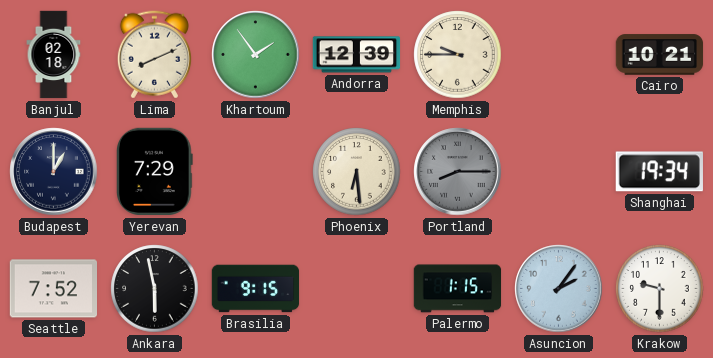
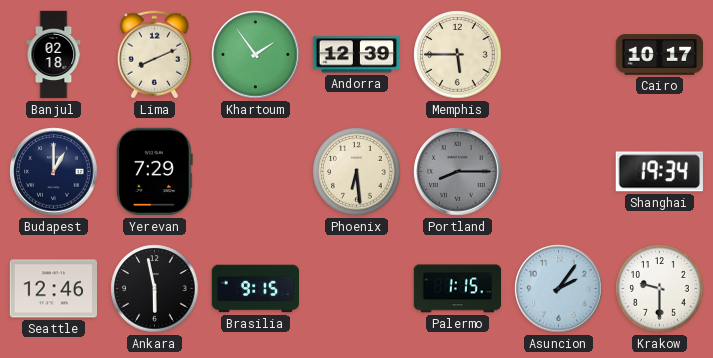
Memphis: 9:45 -> 5:45
Cairo: 10:21 -> 10:17
Seattle: 7:52 -> 12:46
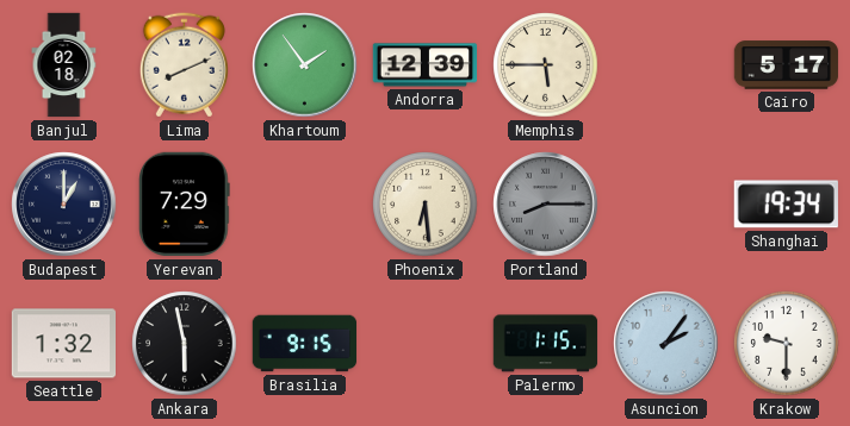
Cairo: 10:17 -> 5:17
Seattle: 12:46 -> 1:32
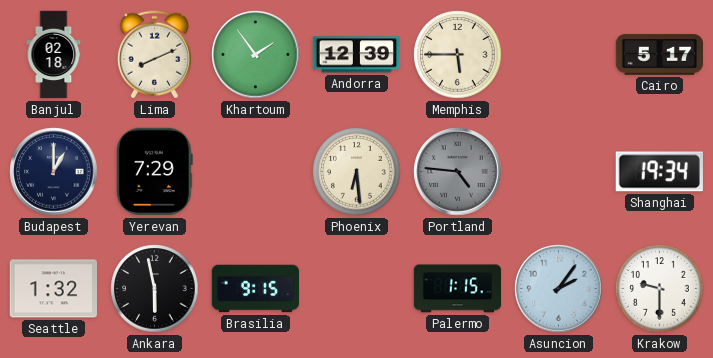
Portland: 8:15 -> 4:46
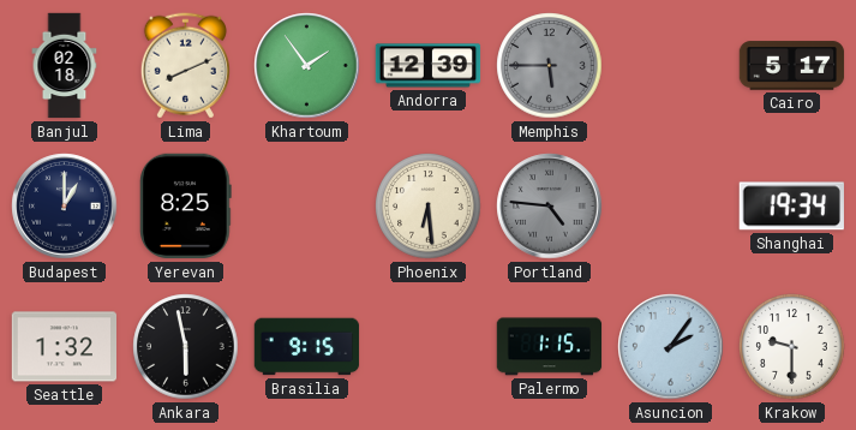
Memphis dial: cream -> grey
Yerevan: 7:29 -> 8:25
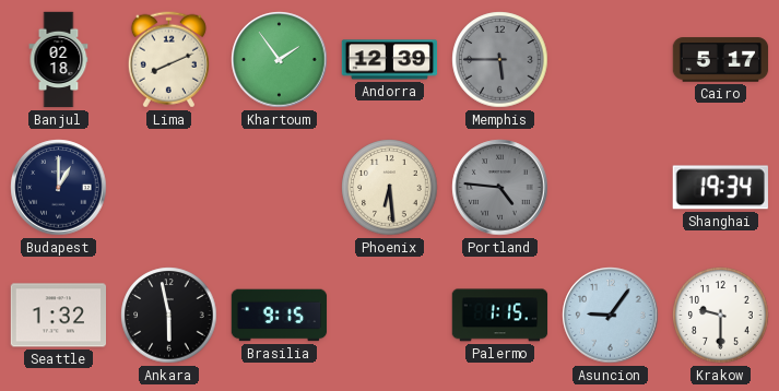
Yerevan: 8:25 -> none
Asuncion: 2:06 -> 9:06
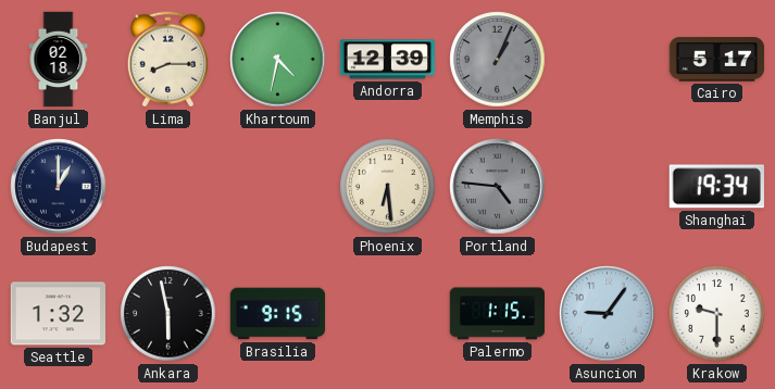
Lima: 8:11 -> 8:15
Khartoum: 1:54 -> 4:32
Memphis: 5:45 -> 1:04
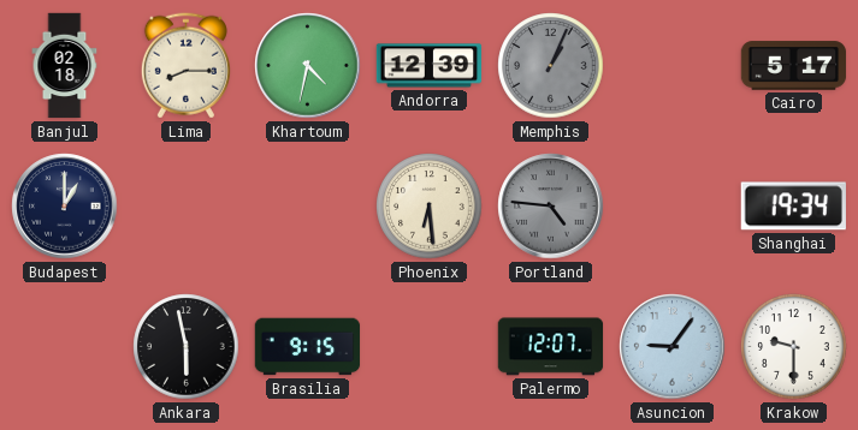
Seattle: 1:32 -> none
Palermo: 1:15 -> 12:07
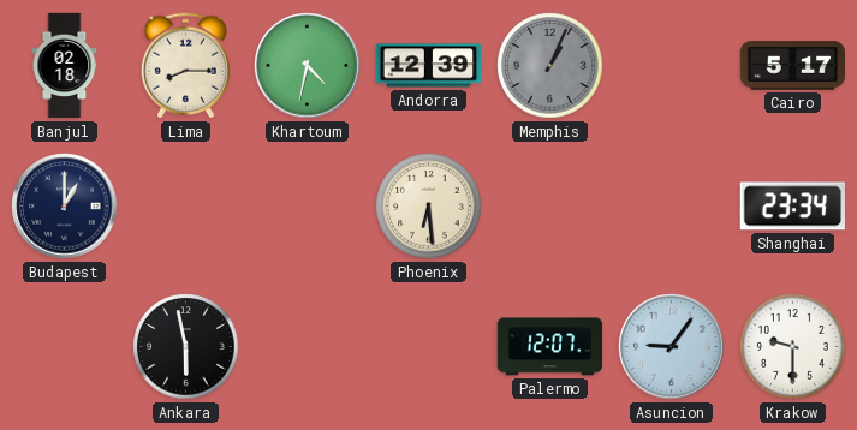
Portland: 4:46 -> none
Shanghai: 19:34 -> 23:34
Brasilia: 9:15 -> none
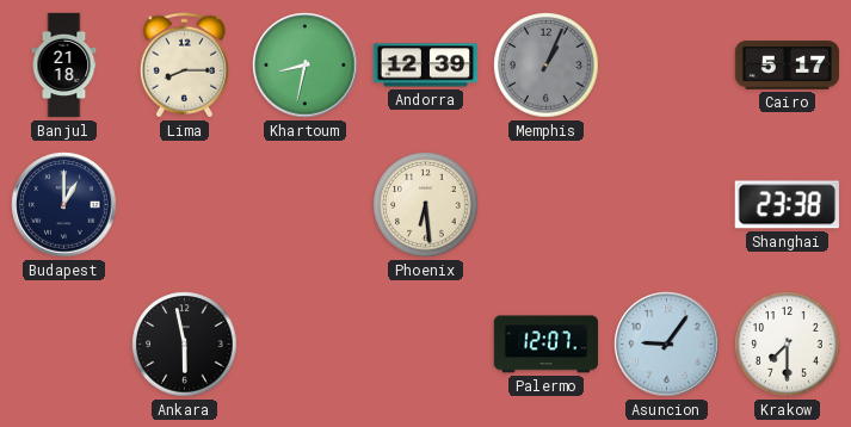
Banjul: 02:18 -> 21:18
Khartoum: 4:32 -> 8:32
Shanghai: 23:34 -> 23:38
Krakow: 9:30 -> 7:30
